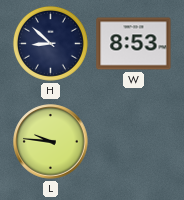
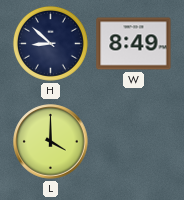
W: 8:53 -> 8:49
L: 9:46 -> 4:00
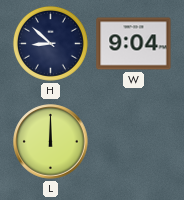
W: 8:49 -> 9:04
L: 4:00 -> 12:00
